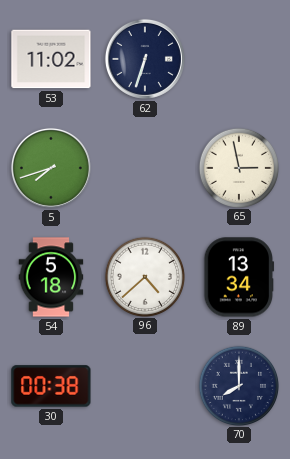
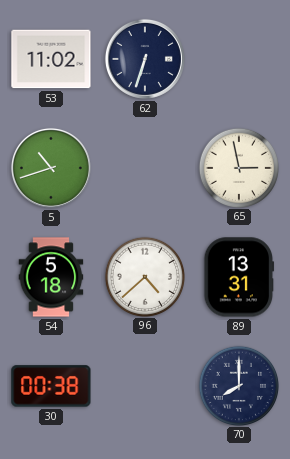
5: 7:42 -> 10:42
89: 13:34 -> 13:31
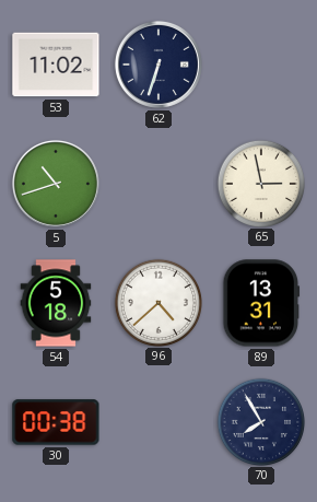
70: 8:00 -> 7:55
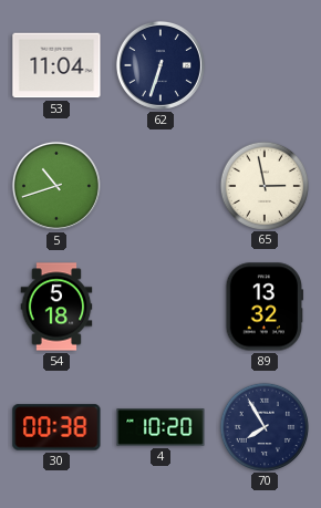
53: 11:02 -> 11:04
96: 4:38 -> none
89: 13:31 -> 13:32
4: none -> 10:20
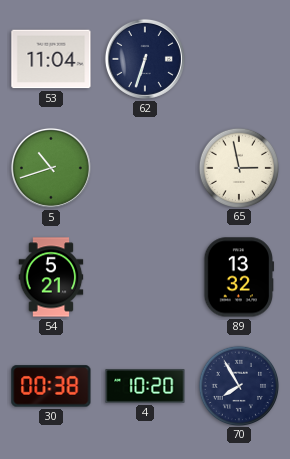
54: 5:18 -> 5:21
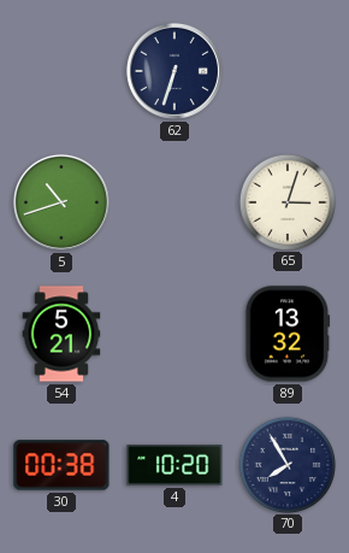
53: 11:04 -> none
65: 2:58 -> 3:03
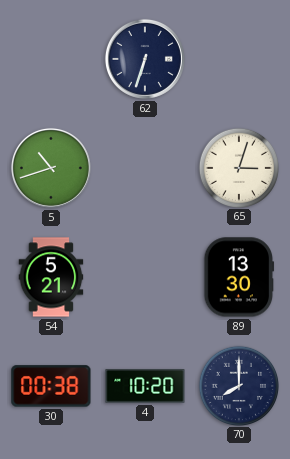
89: 13:32 -> 13:30
70: 7:55 -> 8:00
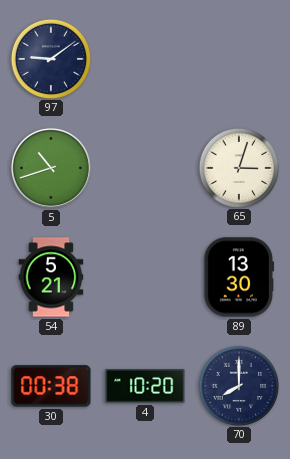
97: none -> 9:09
62: 6:33 -> none
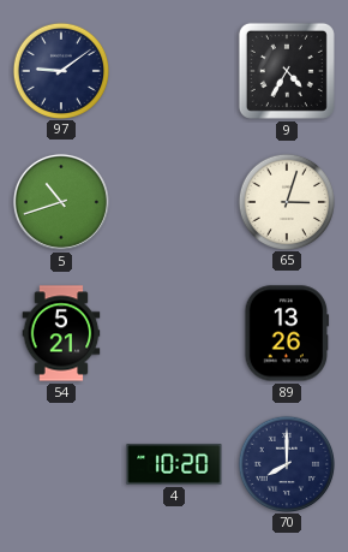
9: none -> 4:35
89: 13:30 -> 13:26
30: 00:38 -> none
